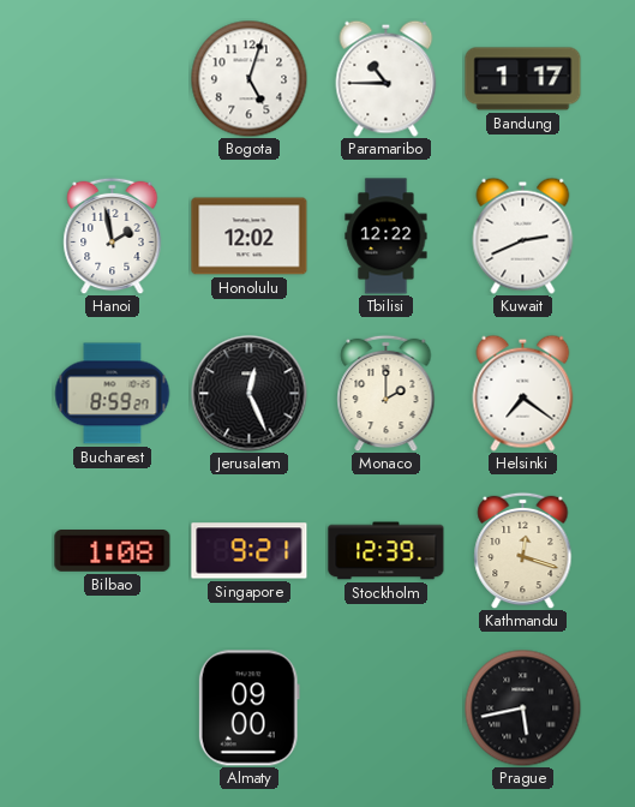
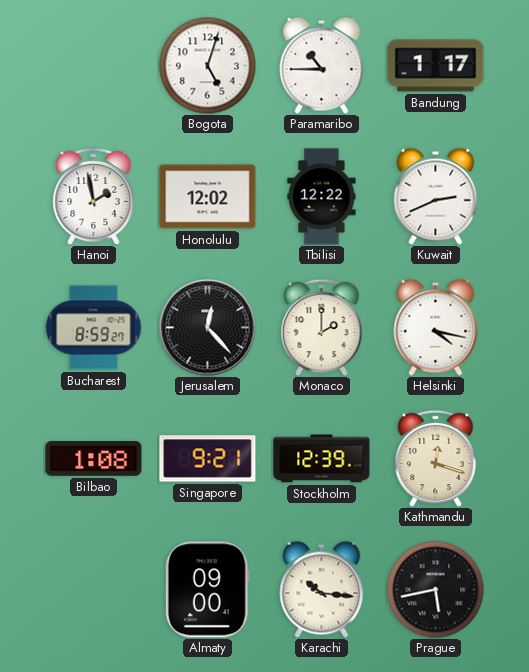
Jerusalem: 12:26 -> 12:23
Helsinki: 7:21 -> 4:17
Karachi: none -> 10:16
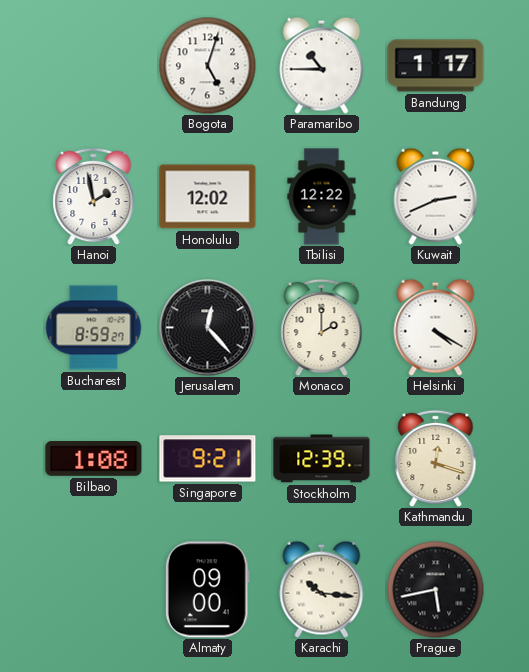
Helsinki: 4:17 -> 4:20
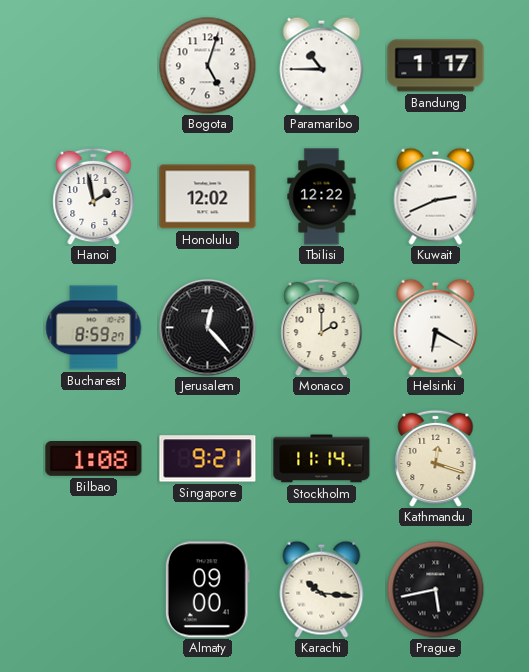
Helsinki: 4:20 -> 6:20
Stockholm: 12:39 -> 11:14
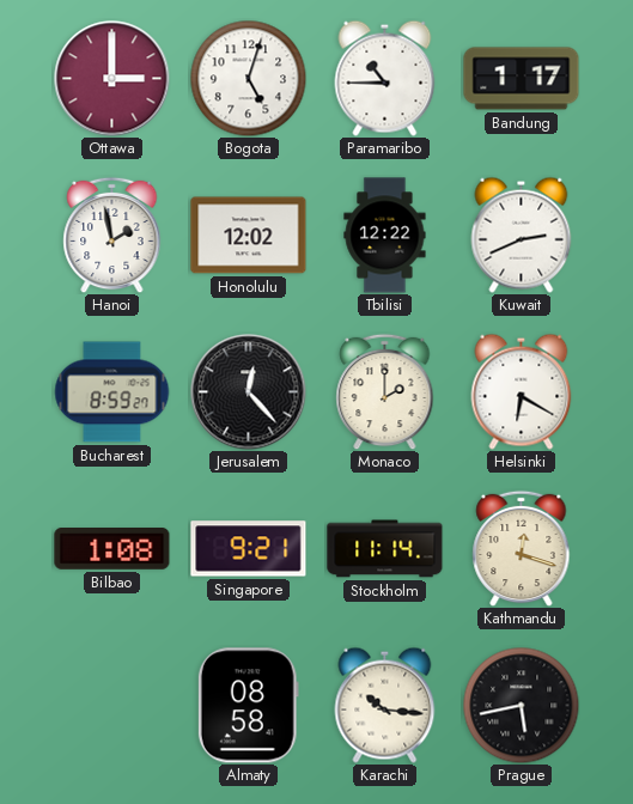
Ottawa: none -> 3:00
Almaty: 09:00 -> 08:58
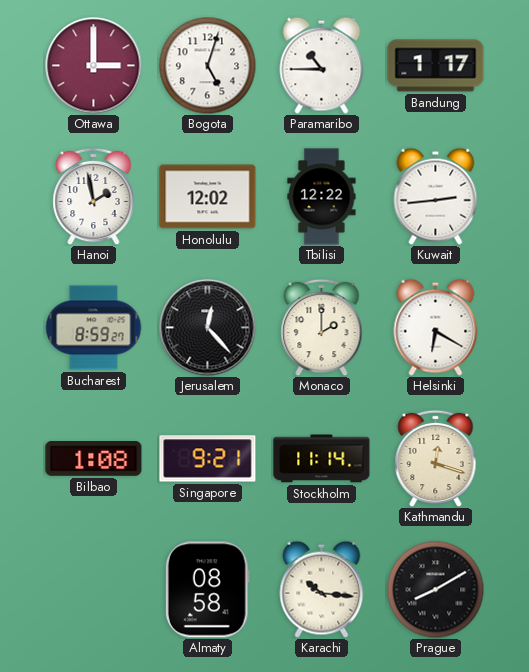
Kuwait: 2:41 -> 2:44
Prague: 5:43 -> 8:10
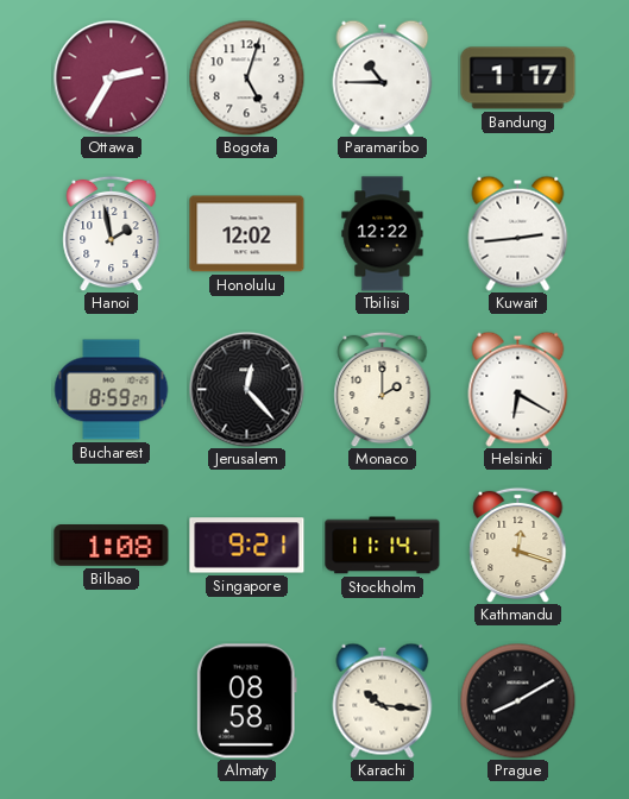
Ottawa: 3:00 -> 2:35
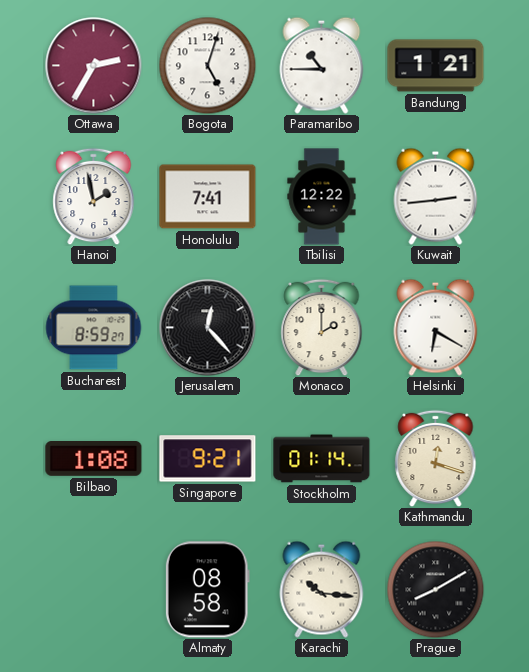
Bandung: 1:17 -> 1:21
Honolulu: 12:02 -> 7:41
Stockholm: 11:14 -> 01:14
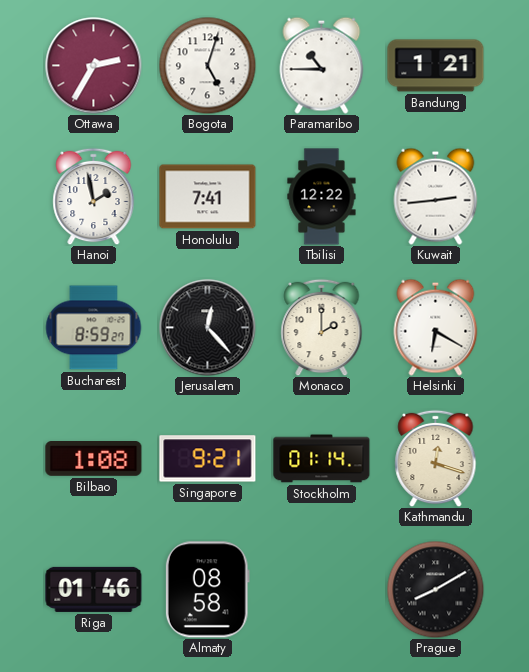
Riga: none -> 01:46
Karachi: 10:16 -> none
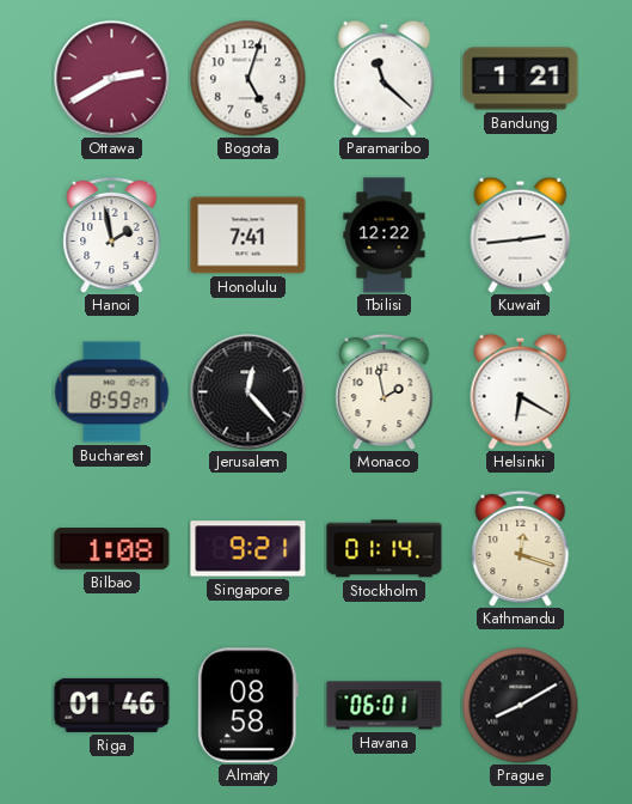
Ottawa: 2:35 -> 2:40
Paramaribo: 10:45 -> 11:22
Monaco: 2:00 -> 1:58
Havana: none -> 06:01
